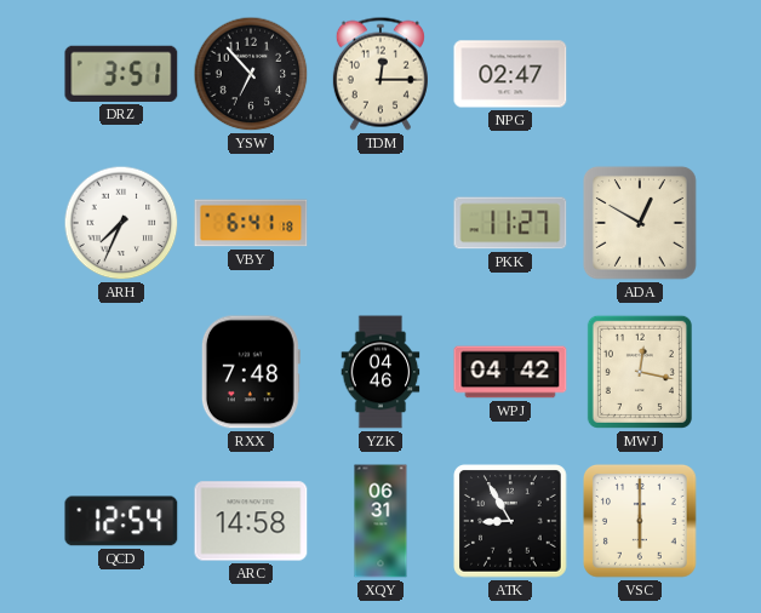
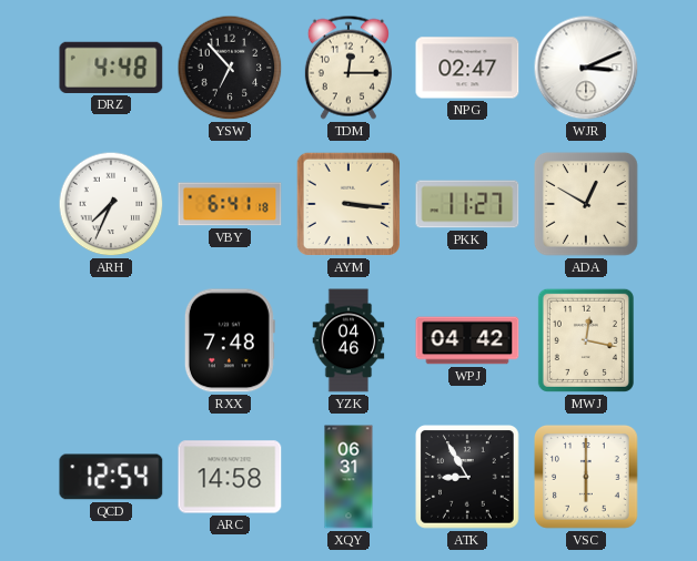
DRZ: 3:51 -> 4:48
WJR: none -> 3:11
AYM: none -> 3:16
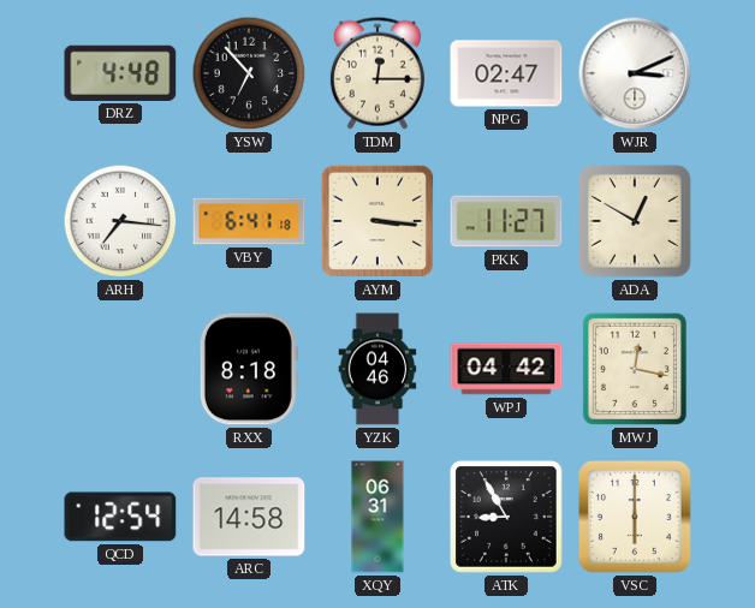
ARH: 7:34 -> 7:16
RXX: 7:48 -> 8:18
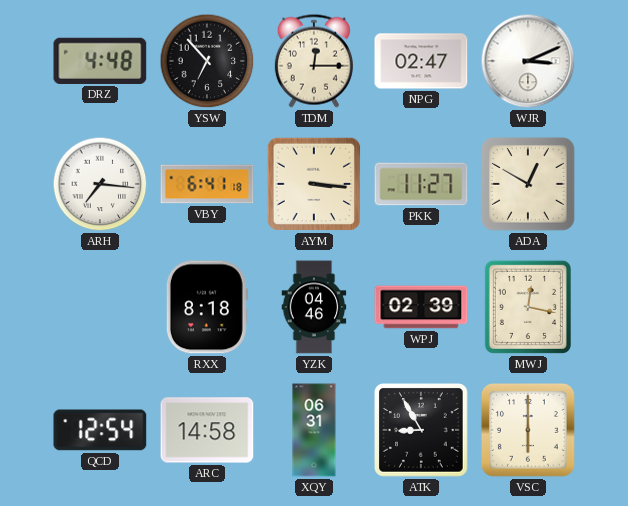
WPJ: 04:42 -> 02:39
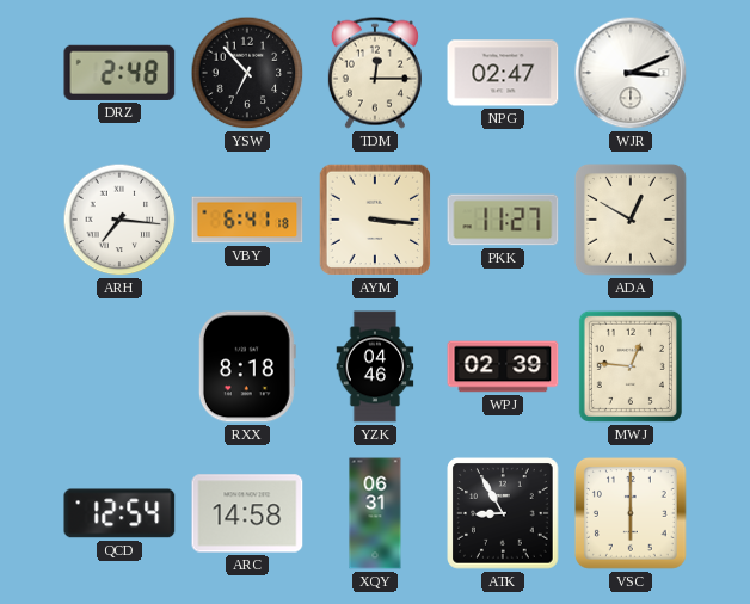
DRZ: 4:48 -> 2:48
MWJ: 12:17 -> 12:46
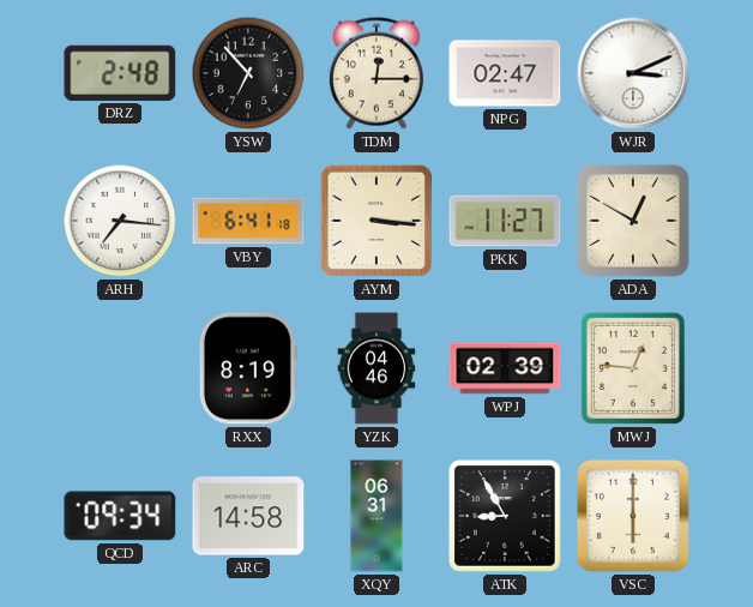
RXX: 8:18 -> 8:19
QCD: 12:54 -> 09:34
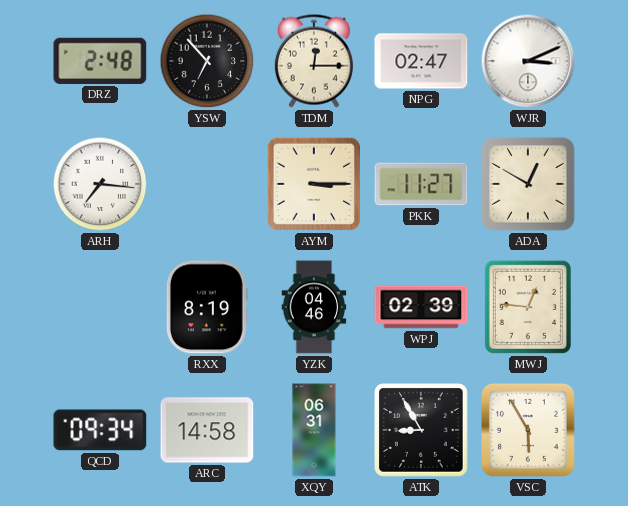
VBY: 6:41 -> none
AYM: 3:16 -> 3:15
VSC: 6:00 -> 5:55
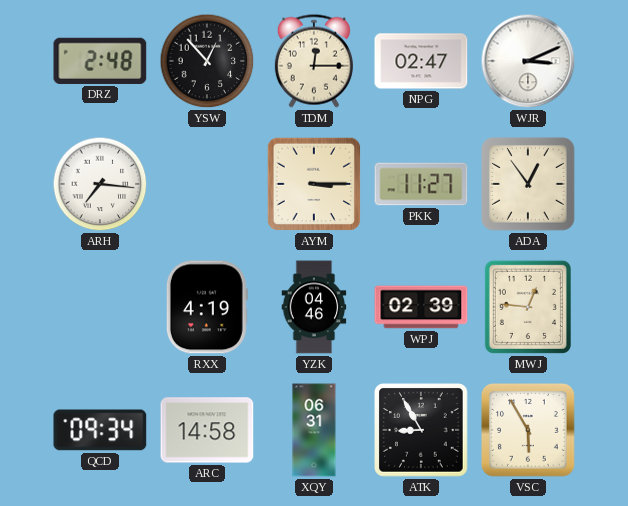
YSW: 6:53 -> 12:53
ADA: 12:50 -> 12:54
RXX: 8:19 -> 4:19
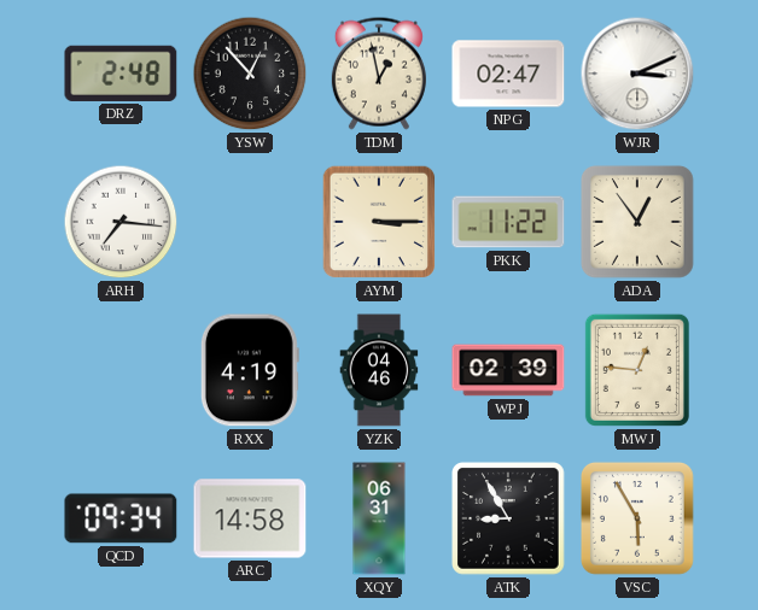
TDM: 12:15 -> 12:58
PKK: 11:27 -> 11:22
